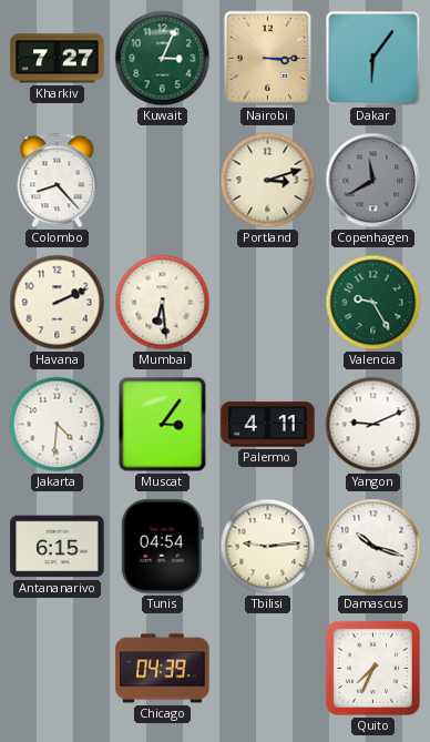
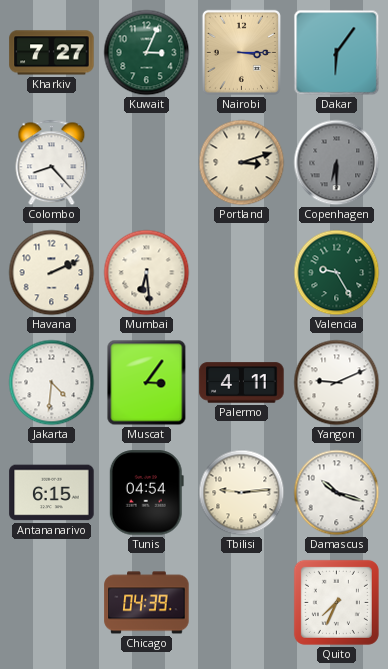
Copenhagen: 11:40 -> 6:30
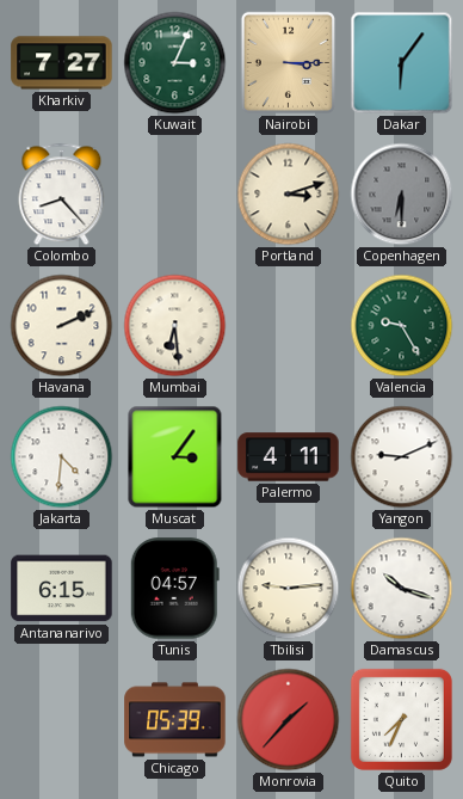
Tunis: 04:54 -> 04:57
Chicago: 04:39 -> 05:39
Monrovia: none -> 1:37
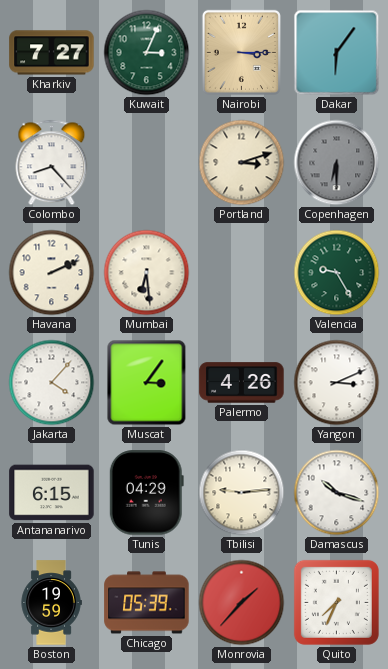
Jakarta: 4:31 -> 4:07
Palermo: 4:11 -> 4:26
Yangon: 9:11 -> 3:11
Tunis: 04:57 -> 04:29
Boston: none -> 19:59
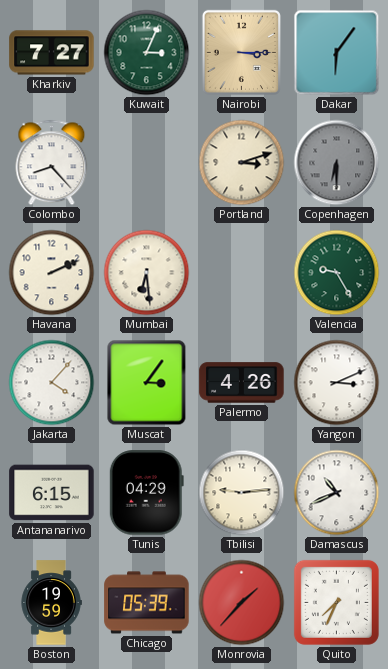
Damascus: 10:18 -> 10:41
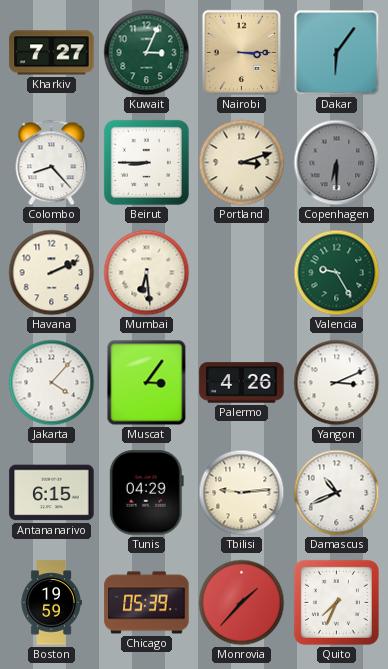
Beirut: none -> 8:45
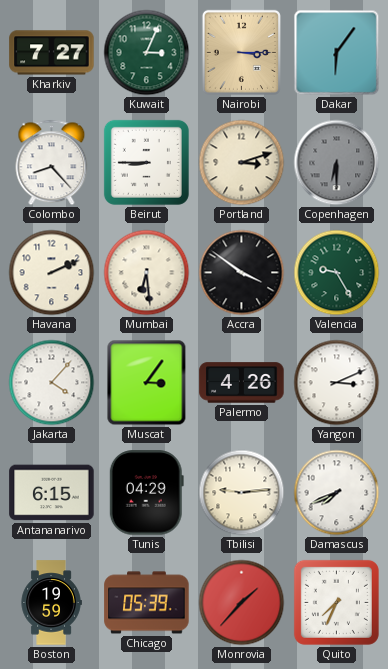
Accra: none -> 3:51
Damascus: 10:41 -> 7:41
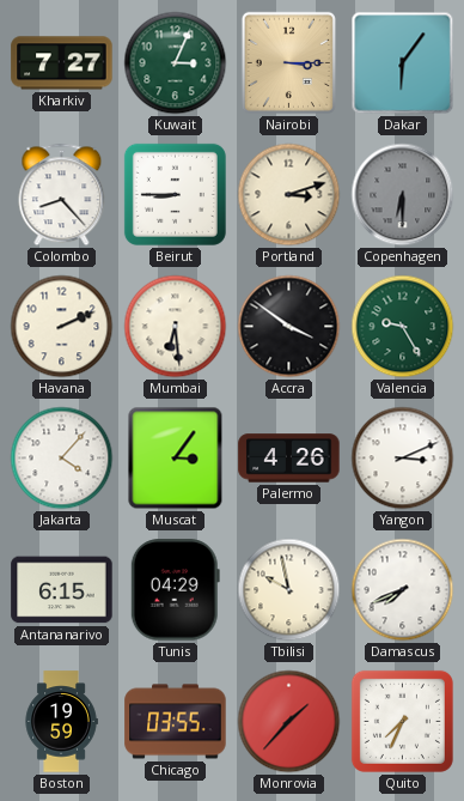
Tbilisi: 9:14 -> 9:58
Chicago: 05:39 -> 03:55
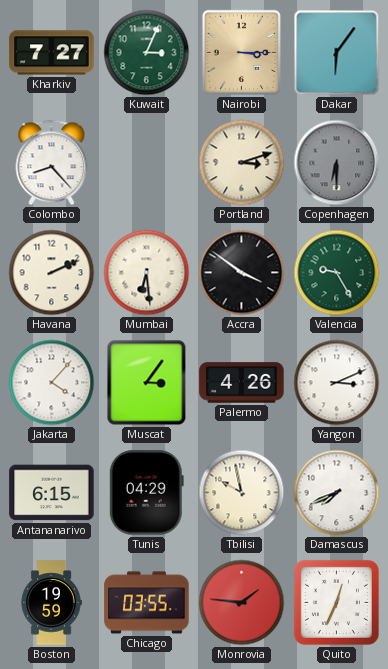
Beirut: 8:45 -> none
Monrovia: 1:37 -> 1:46
Quito: 7:34 -> 12:34
